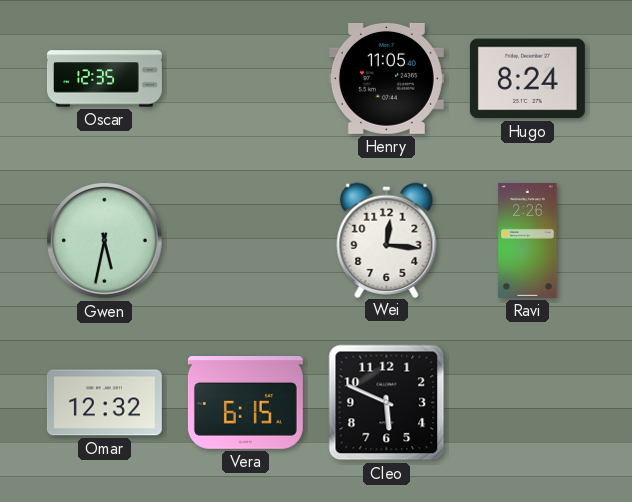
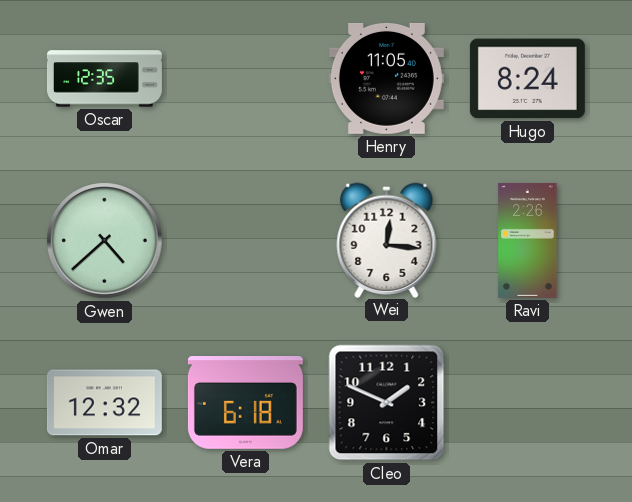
Gwen: 5:32 -> 4:38
Vera: 6:15 -> 6:18
Cleo: 5:49 -> 1:49
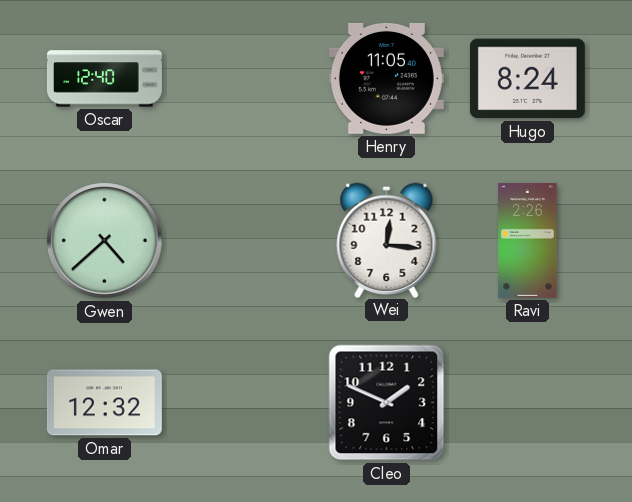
Oscar: 12:35 -> 12:40
Vera: 6:18 -> none
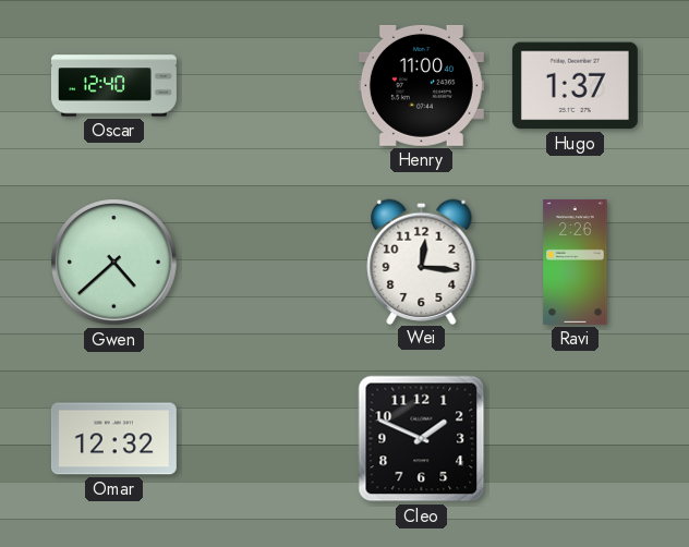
Henry: 11:05 -> 11:00
Hugo: 8:24 -> 1:37
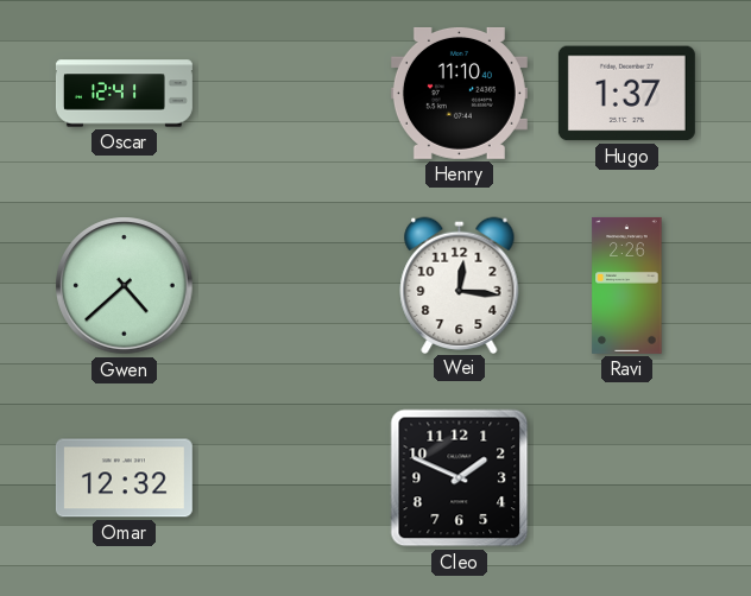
Oscar: 12:40 -> 12:41
Henry: 11:00 -> 11:10
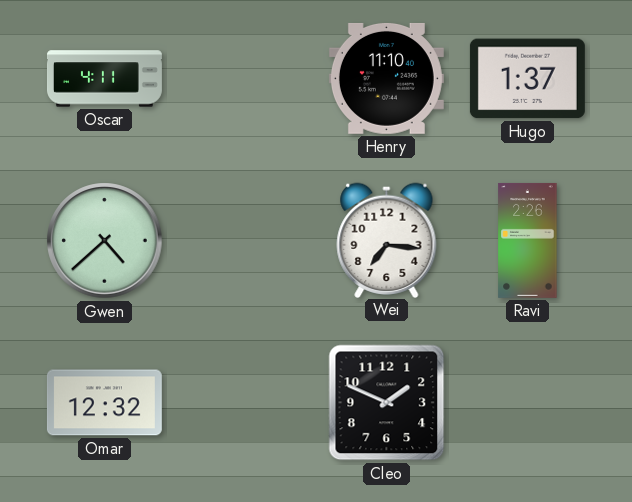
Oscar: 12:41 -> 4:11
Wei: 12:16 -> 7:16
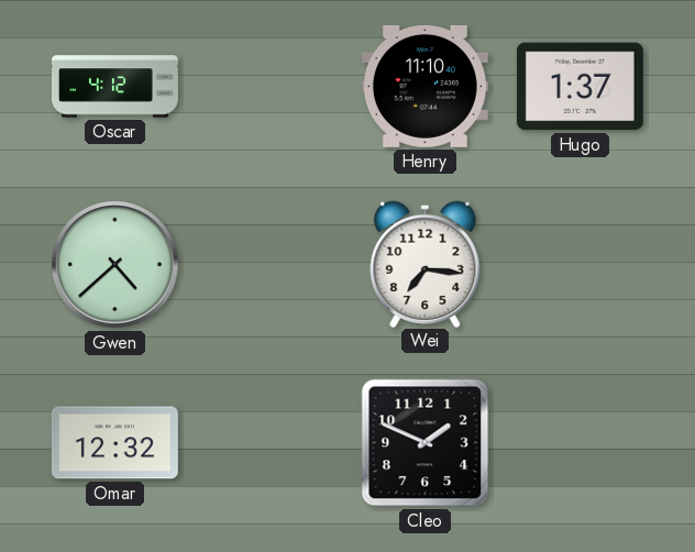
Oscar: 4:11 -> 4:12
Ravi: 2:26 -> none
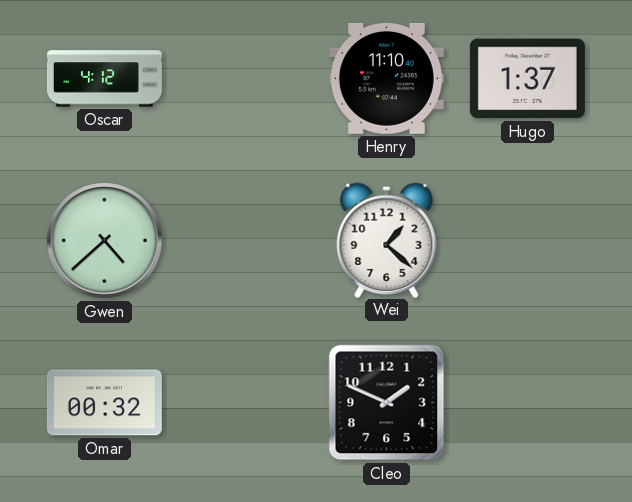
Wei: 7:16 -> 1:22
Omar: 12:32 -> 00:32
